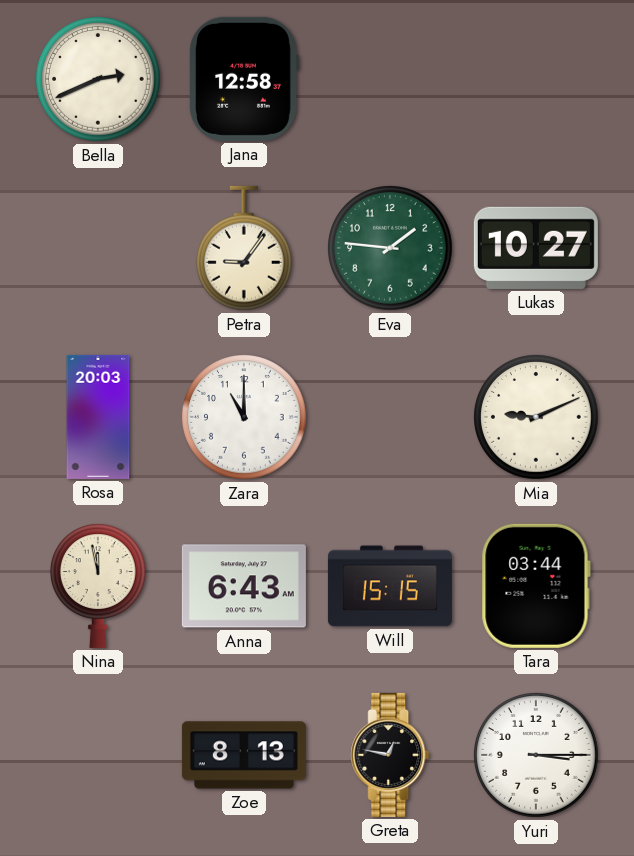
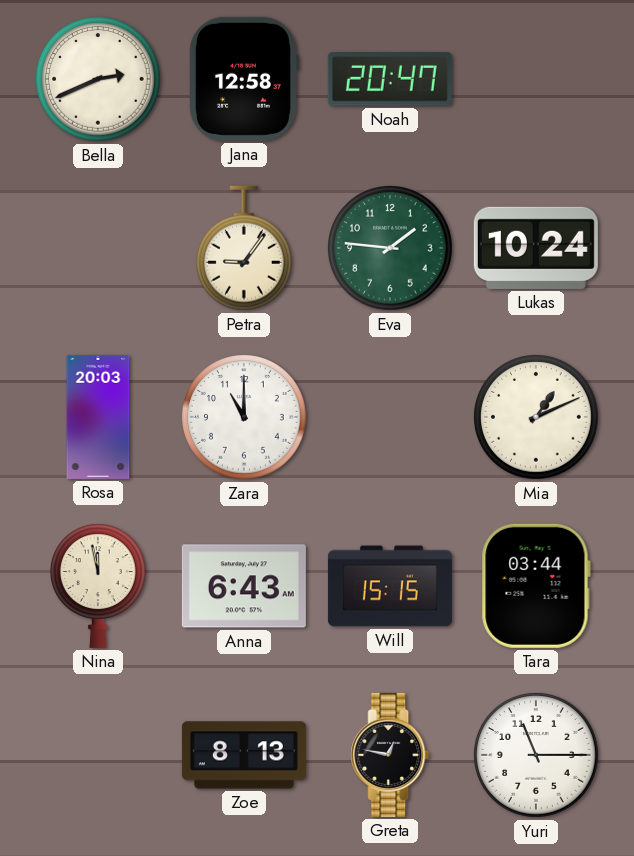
Noah: none -> 20:47
Lukas: 10:27 -> 10:24
Mia: 9:11 -> 1:11
Yuri: 3:15 -> 11:15
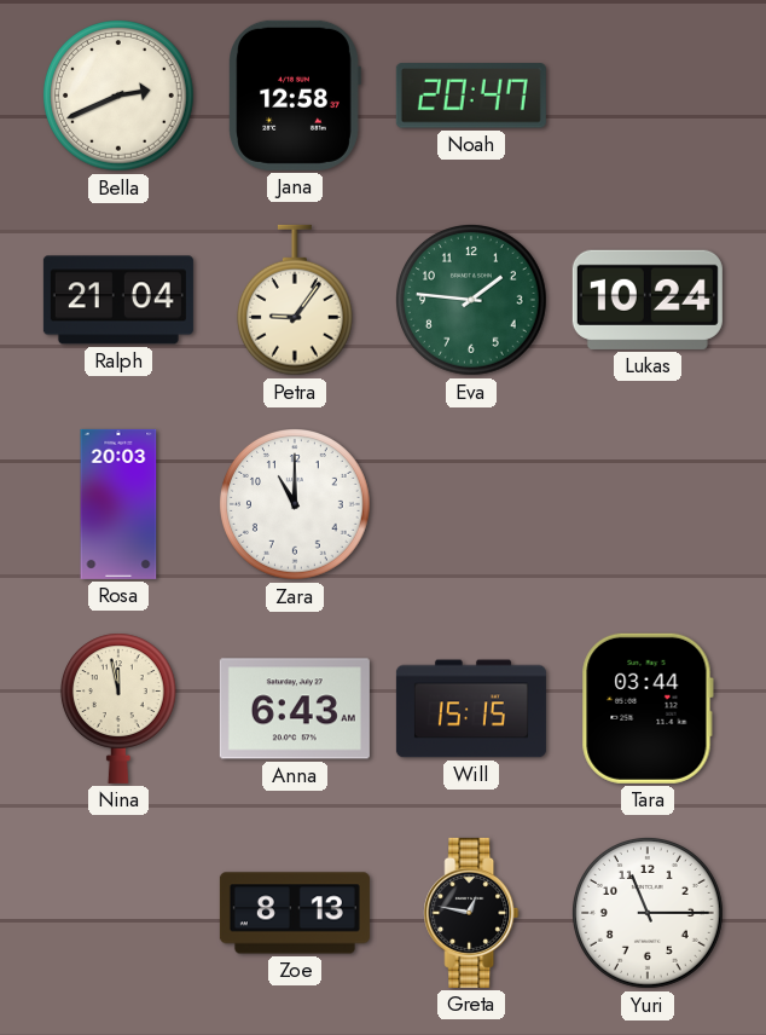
Ralph: none -> 21:04
Mia: 1:11 -> none
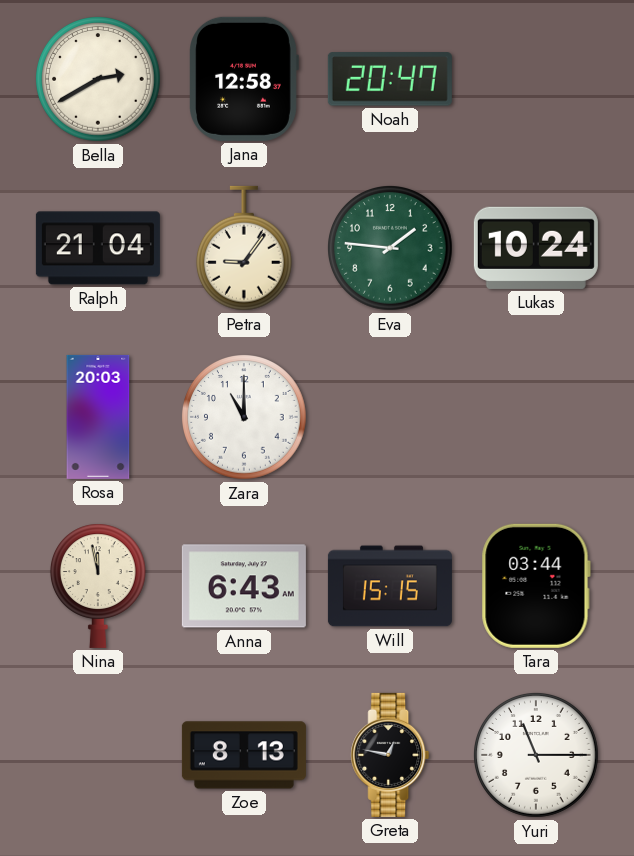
Bella: 2:41 -> 2:40
